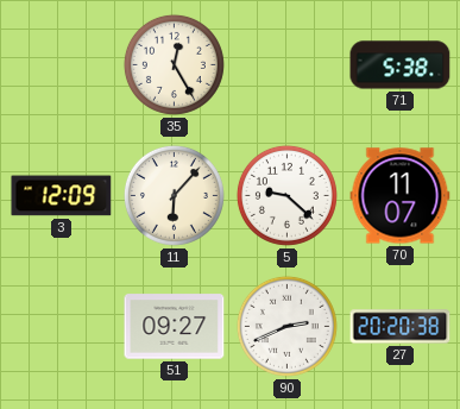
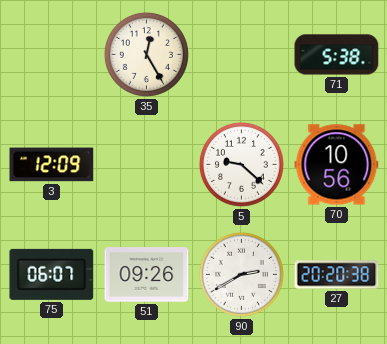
11: 6:07 -> none
70: 11:07 -> 10:56
75: none -> 06:07
51: 09:27 -> 09:26
90: 2:41 -> 2:40
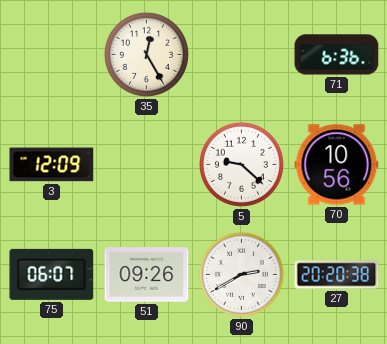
71: 5:38 -> 6:36
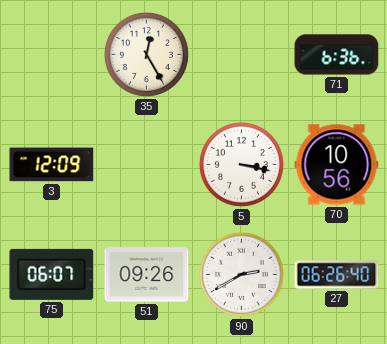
5: 9:22 -> 3:17
27: 20:20 -> 06:26
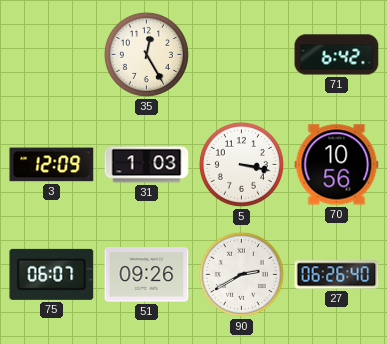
71: 6:36 -> 6:42
31: none -> 1:03
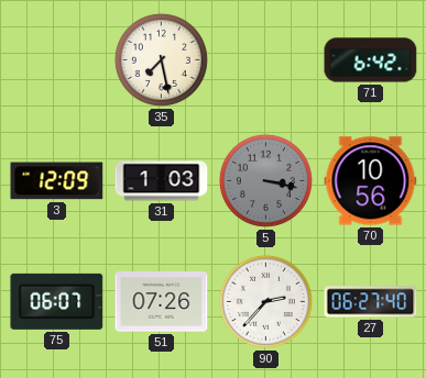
35: 12:25 -> 7:28
5 dial: white -> grey
51: 09:26 -> 07:26
90: 2:40 -> 2:37
27: 06:26 -> 06:27
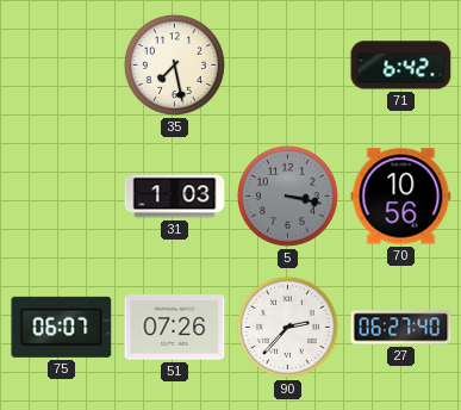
3: 12:09 -> none
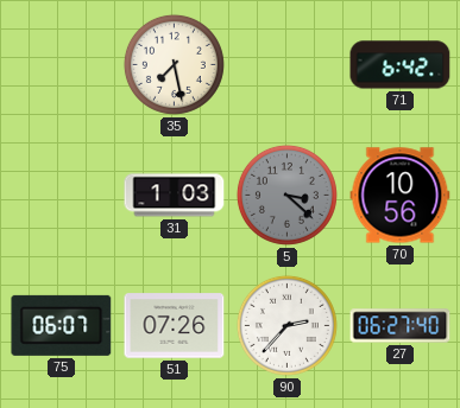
5: 3:17 -> 3:22
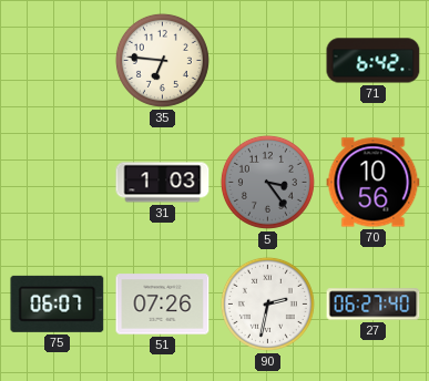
35: 7:28 -> 6:46
5: 3:22 -> 3:24
90: 2:37 -> 2:32
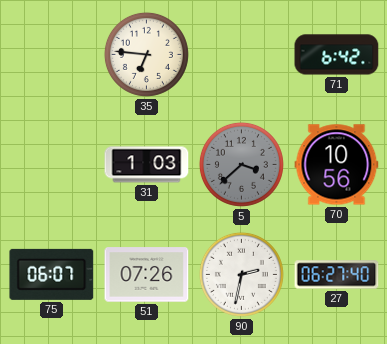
5: 3:24 -> 3:38
